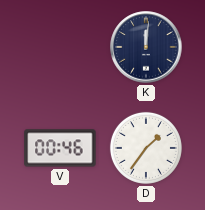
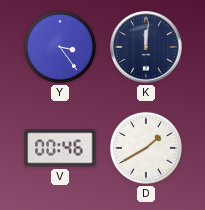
Y: none -> 3:24
D: 1:36 -> 1:40
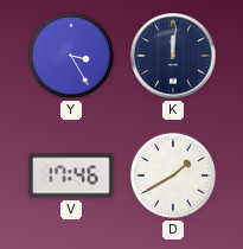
Y: 3:24 -> 3:25
V: 00:46 -> 17:46
